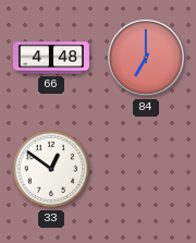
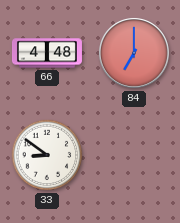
33: 12:51 -> 8:51
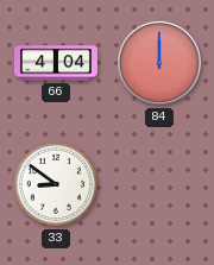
66: 4:48 -> 4:04
84: 7:00 -> 12:00
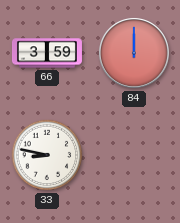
66: 4:04 -> 3:59
33: 8:51 -> 8:47
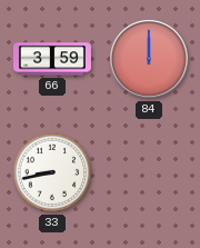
33: 8:47 -> 8:43
